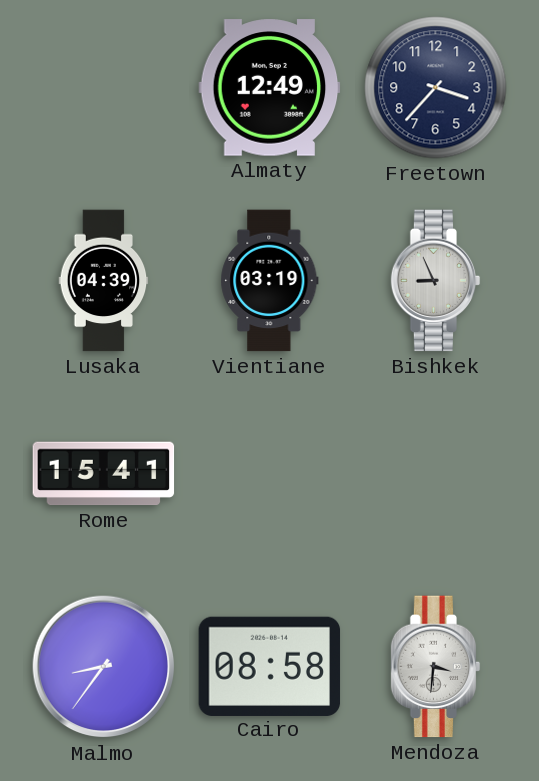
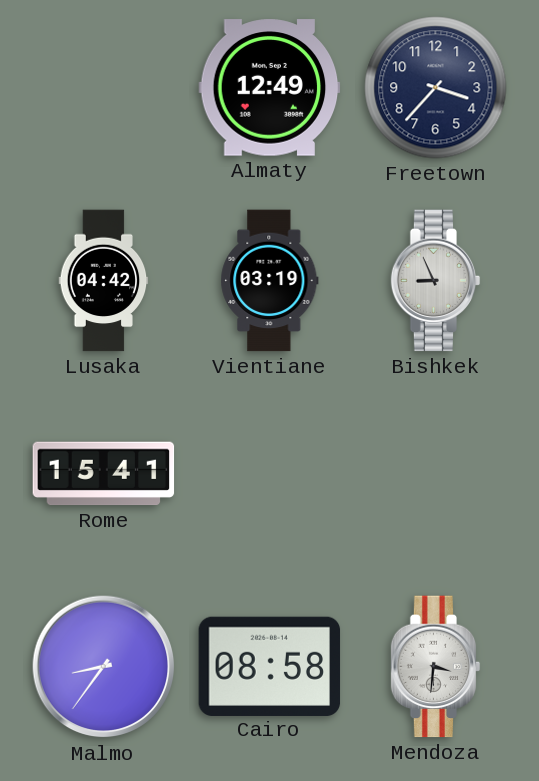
Lusaka: 04:39 -> 04:42
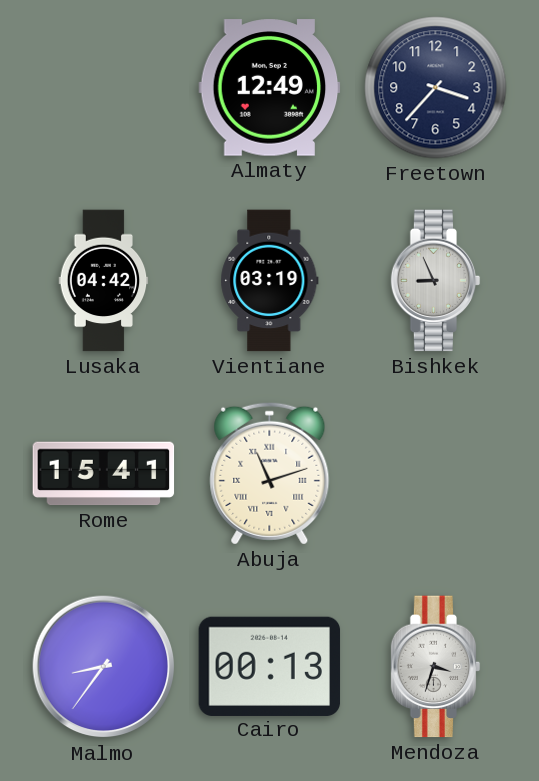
Abuja: none -> 11:12
Cairo: 08:58 -> 00:13
Mendoza: 3:31 -> 3:33
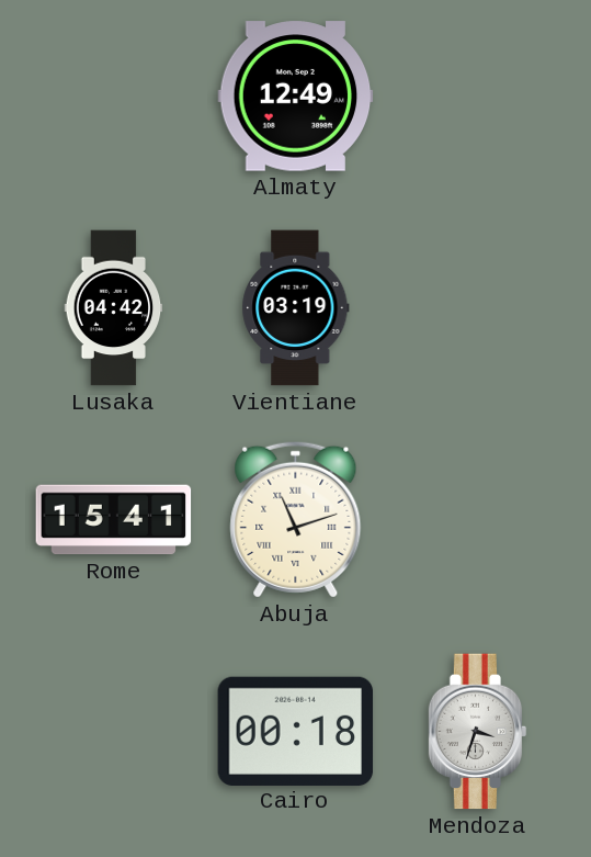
Freetown: 3:37 -> none
Bishkek: 8:56 -> none
Malmo: 8:36 -> none
Cairo: 00:13 -> 00:18
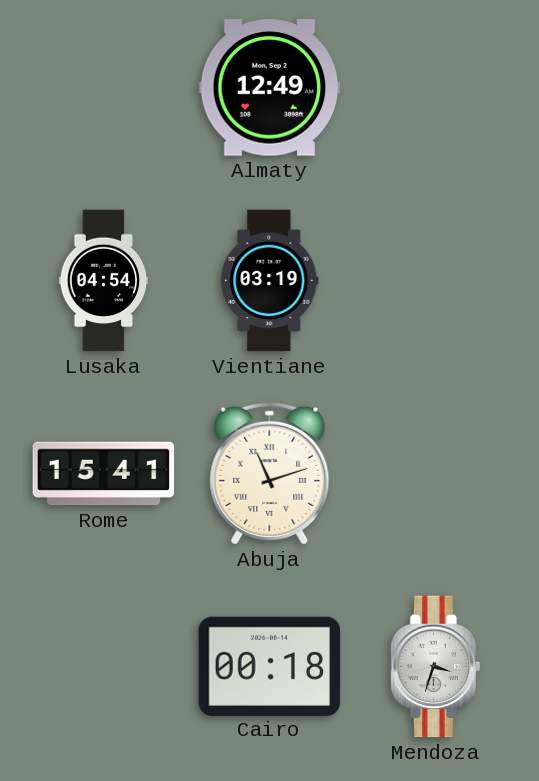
Lusaka: 04:42 -> 04:54
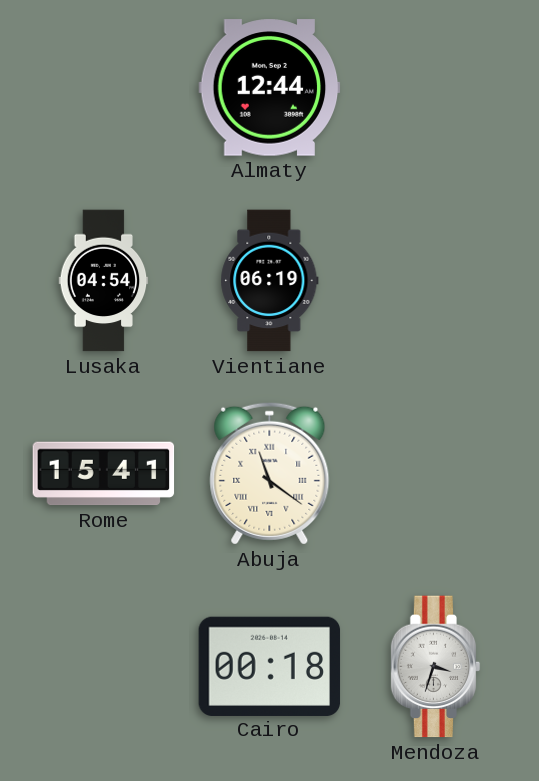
Almaty: 12:49 -> 12:44
Vientiane: 03:19 -> 06:19
Abuja: 11:12 -> 11:21
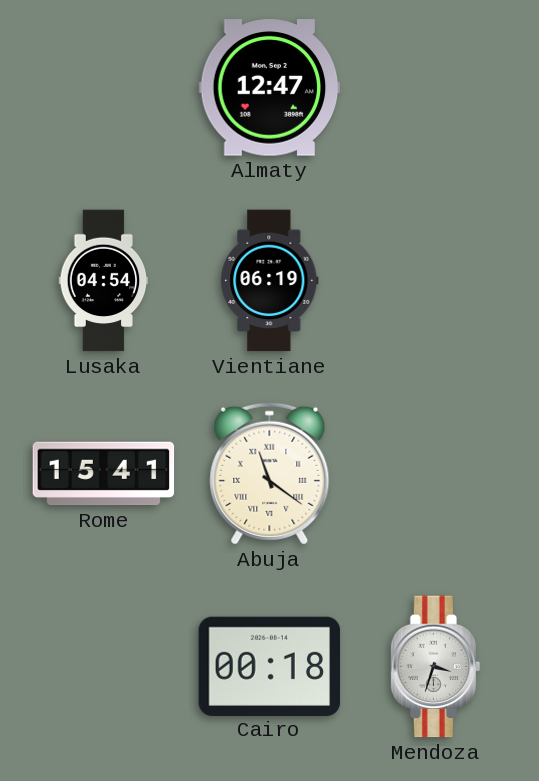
Almaty: 12:44 -> 12:47
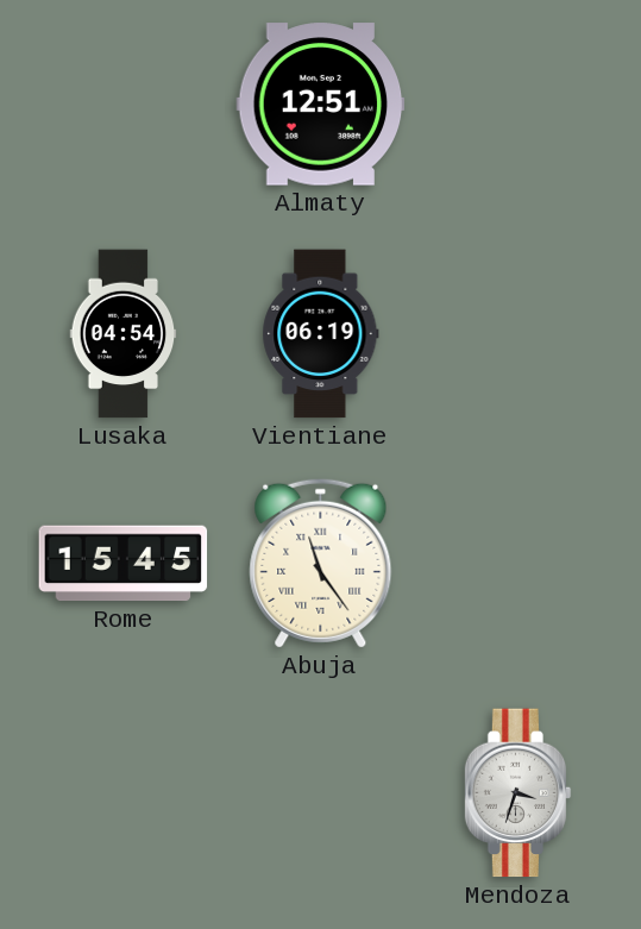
Almaty: 12:47 -> 12:51
Rome: 15:41 -> 15:45
Abuja: 11:21 -> 11:24
Cairo: 00:18 -> none
